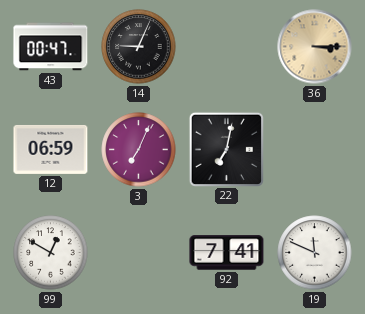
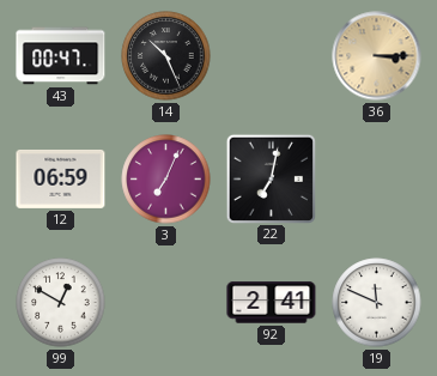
14: 9:04 -> 10:26
92: 7:41 -> 2:41
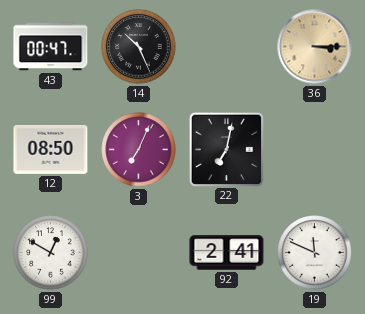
12: 06:59 -> 08:50
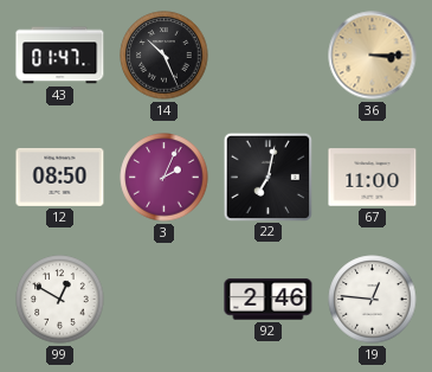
43: 00:47 -> 01:47
3: 7:04 -> 2:04
67: none -> 11:00
92: 2:41 -> 2:46
19: 11:49 -> 12:46
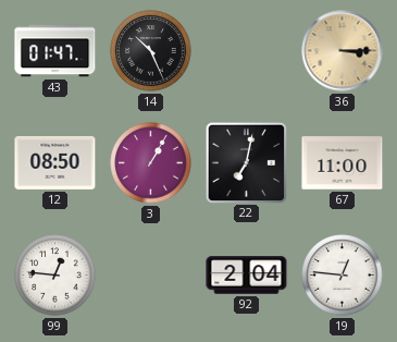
3: 2:04 -> 1:05
99: 12:50 -> 12:46
92: 2:46 -> 2:04
